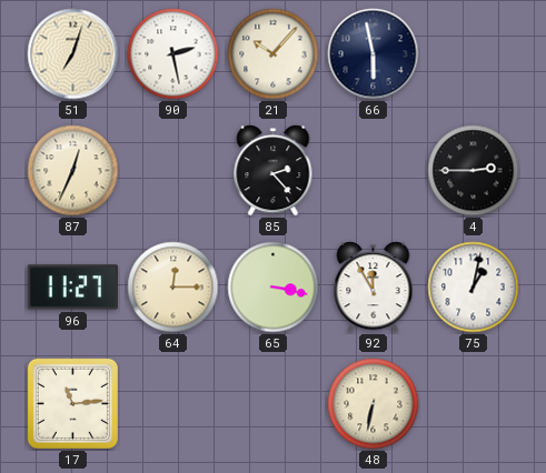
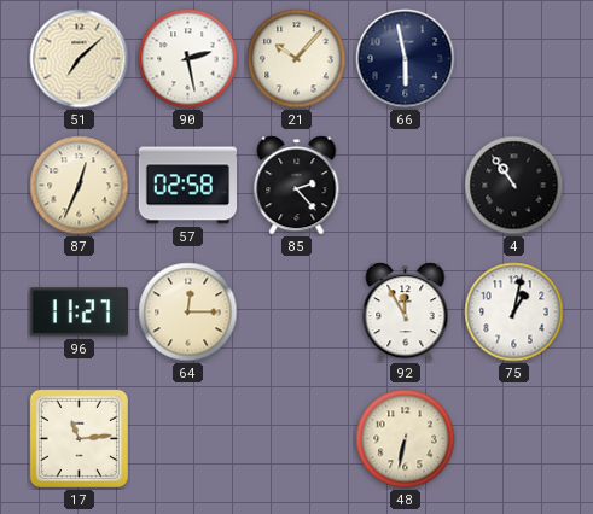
51: 7:03 -> 7:08
57: none -> 02:58
4: 2:45 -> 10:54
65: 3:17 -> none
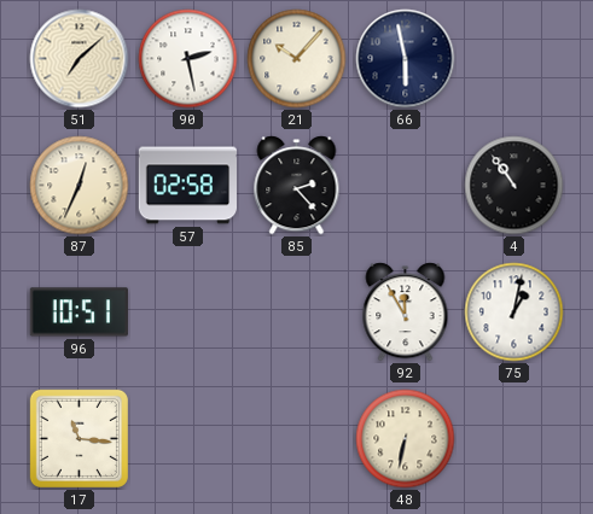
96: 11:27 -> 10:51
64: 12:15 -> none
17: 11:14 -> 11:16
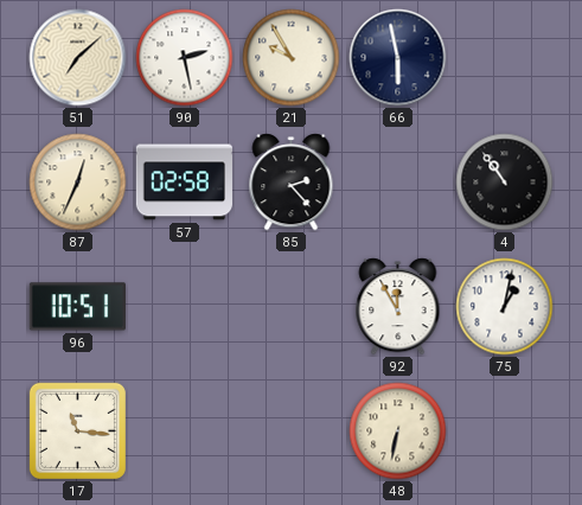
21: 10:07 -> 9:55
